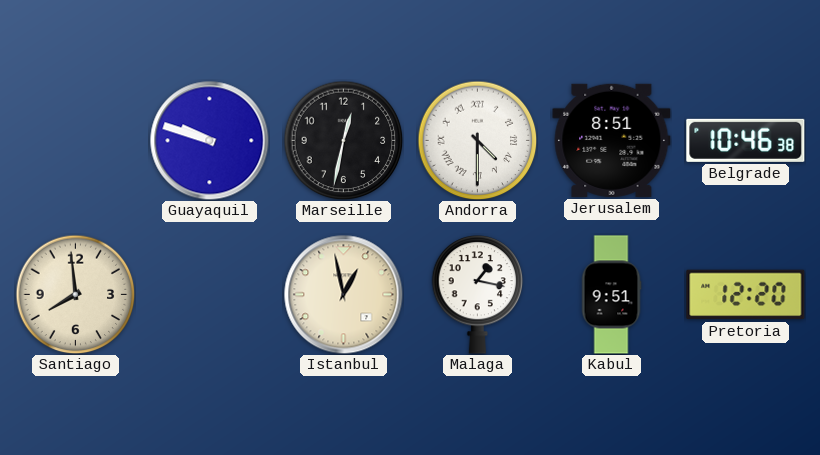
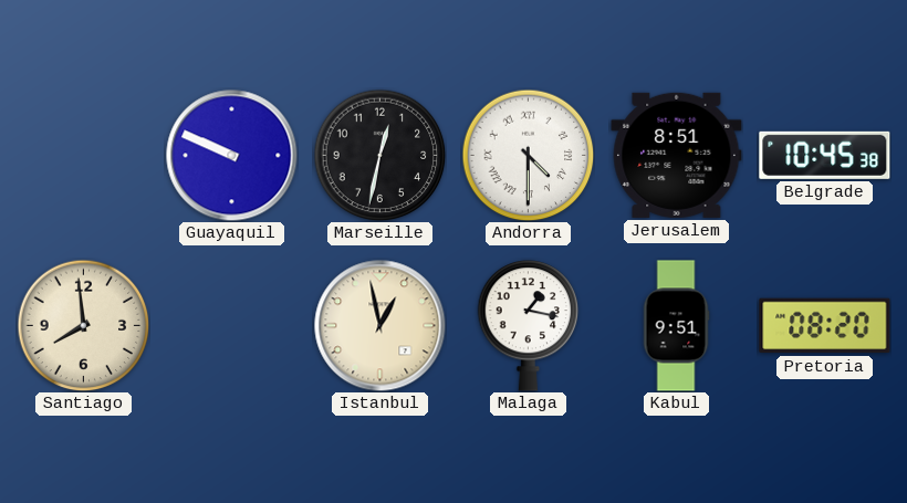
Guayaquil: 9:48 -> 9:49
Belgrade: 10:46 -> 10:45
Pretoria: 12:20 -> 08:20
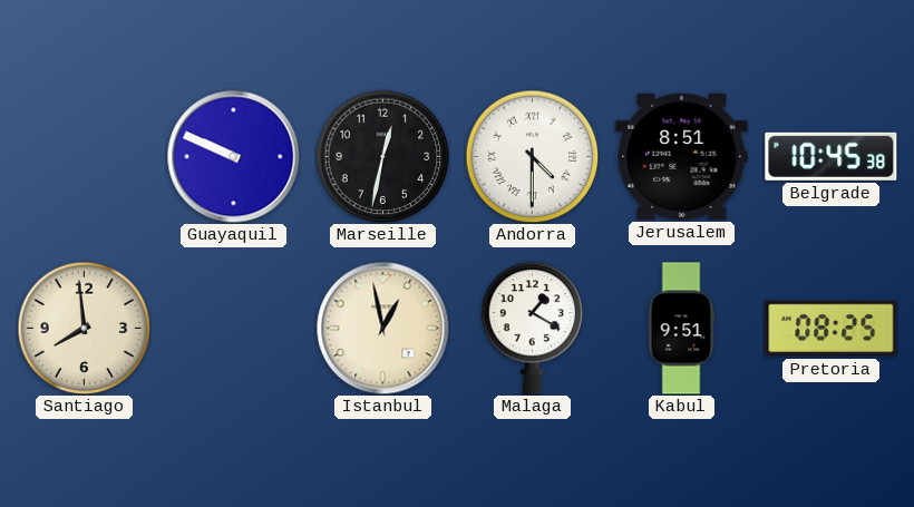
Malaga: 1:17 -> 1:20
Pretoria: 08:20 -> 08:25
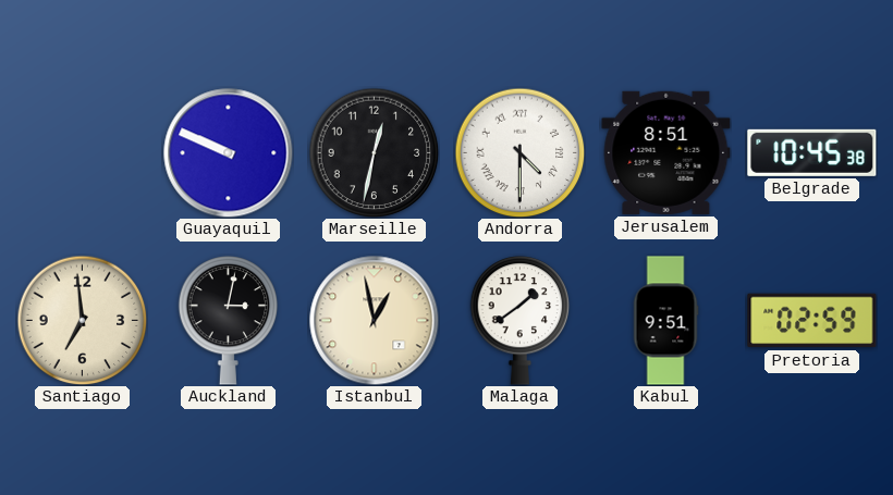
Santiago: 7:59 -> 6:59
Auckland: none -> 3:02
Malaga: 1:20 -> 1:39
Pretoria: 08:25 -> 02:59
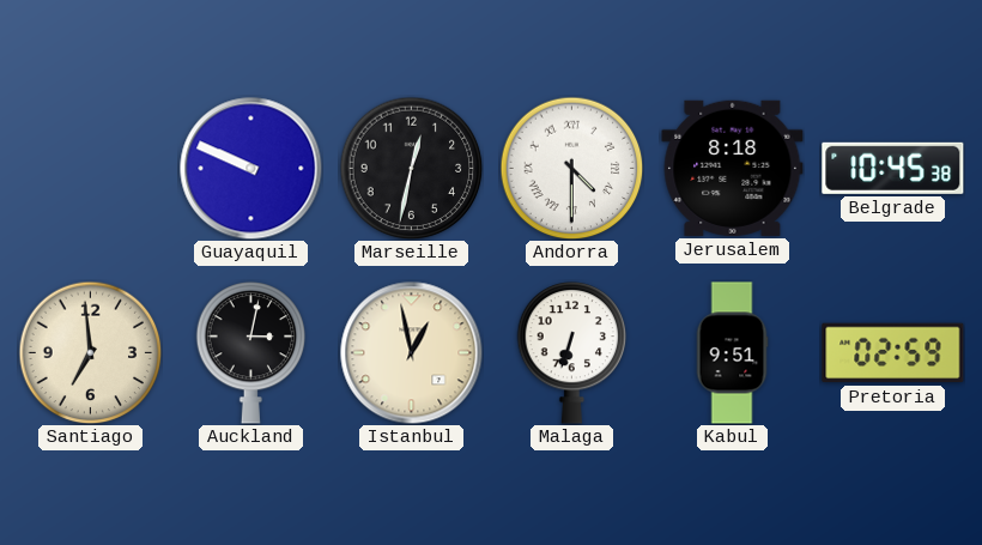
Jerusalem: 8:51 -> 8:18
Malaga: 1:39 -> 6:33
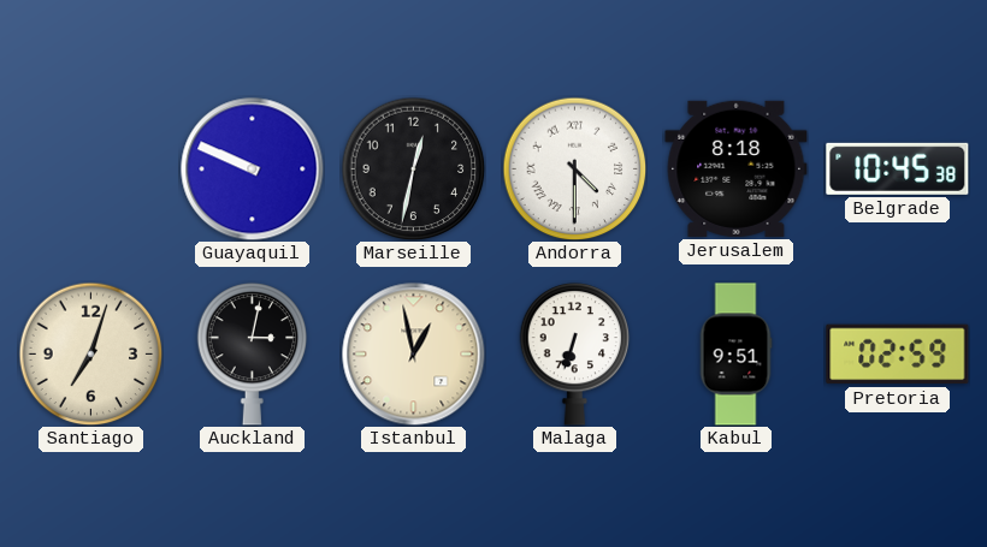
Santiago: 6:59 -> 7:03
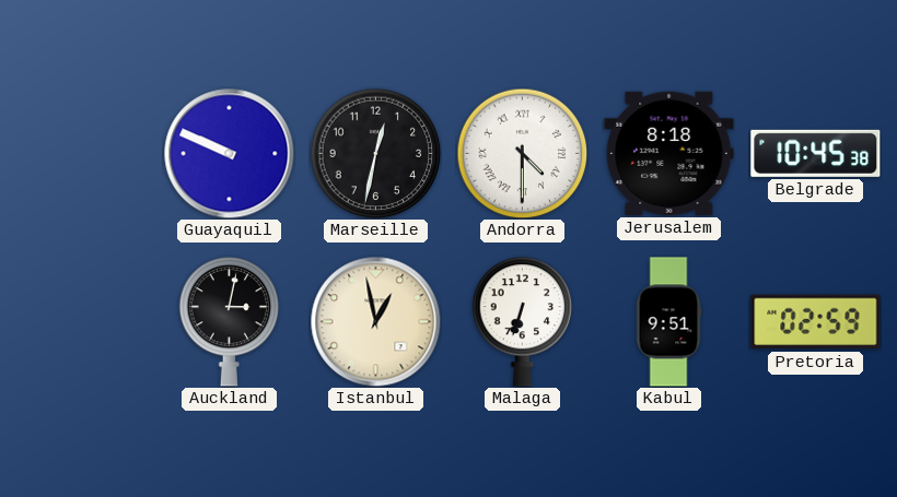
Santiago: 7:03 -> none
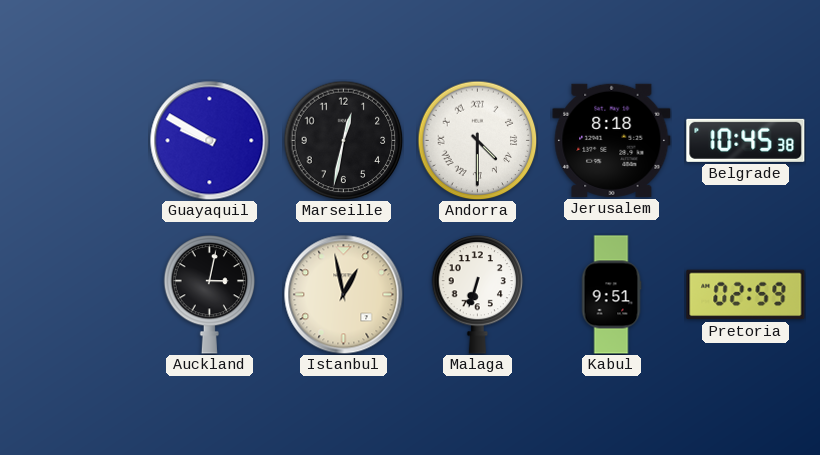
Guayaquil: 9:49 -> 9:50
